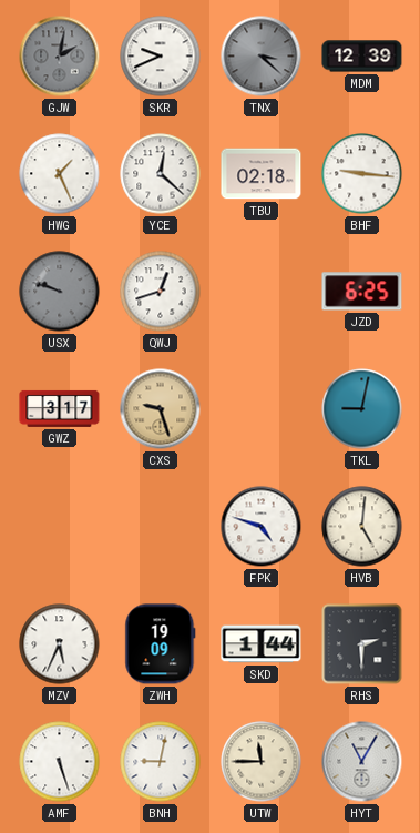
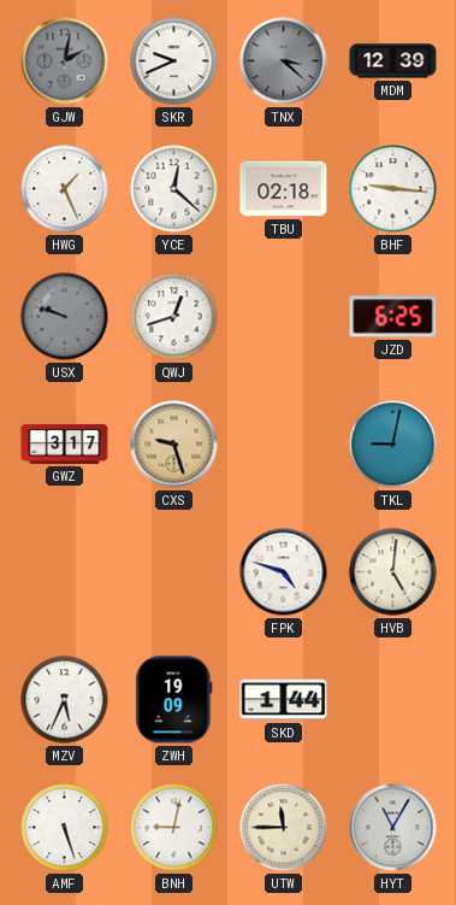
RHS: 2:30 -> none
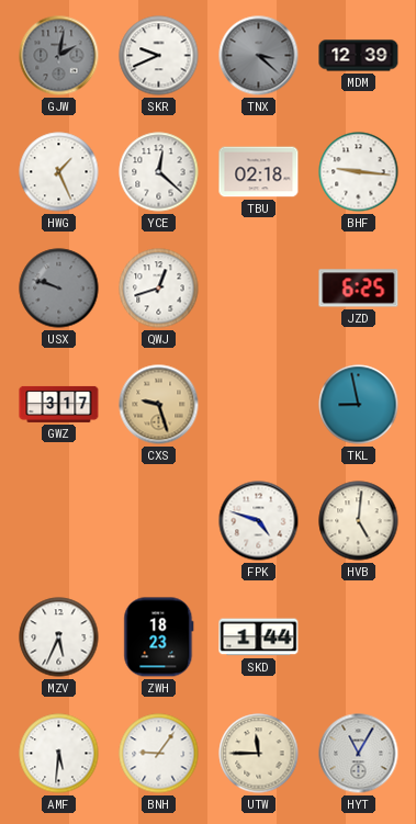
TKL: 9:02 -> 8:58
ZWH: 19:09 -> 18:23
AMF: 5:27 -> 5:31
BNH: 9:02 -> 9:06
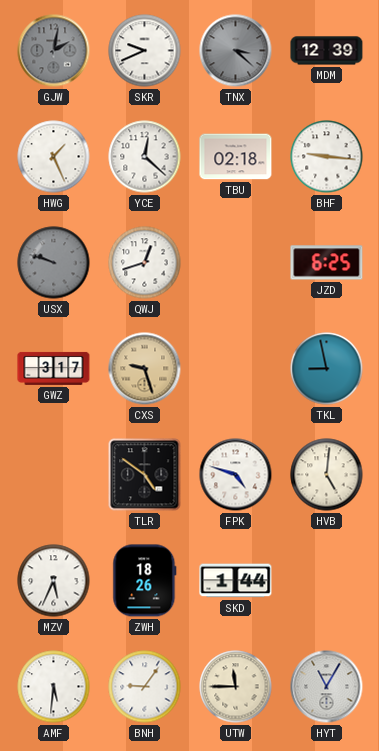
TLR: none -> 4:51
ZWH: 18:23 -> 18:26
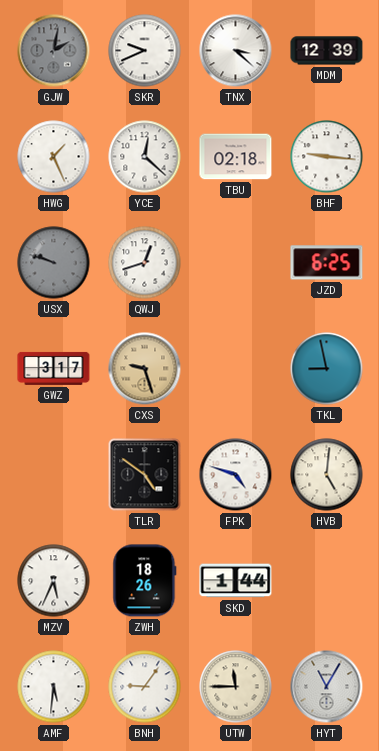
TNX dial: grey -> white
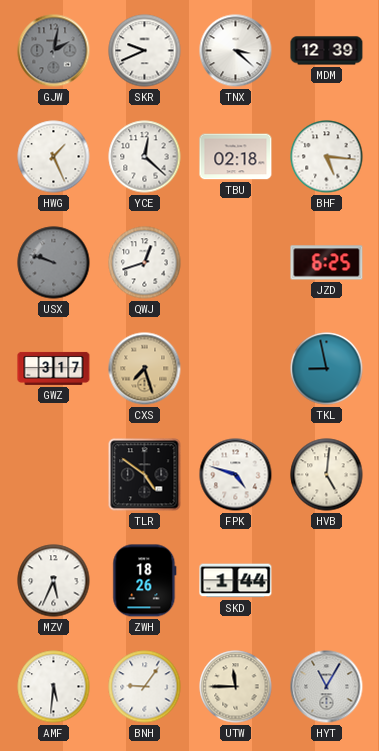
BHF: 9:16 -> 5:16
CXS: 9:27 -> 7:27
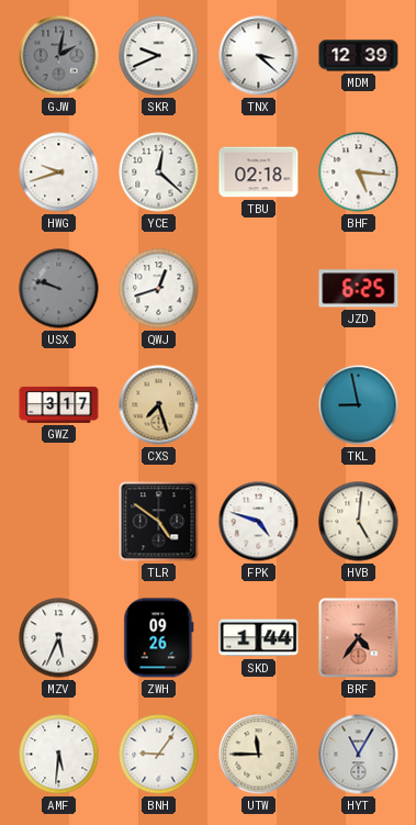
HWG: 1:26 -> 9:42
ZWH: 18:26 -> 09:26
BRF: none -> 4:36
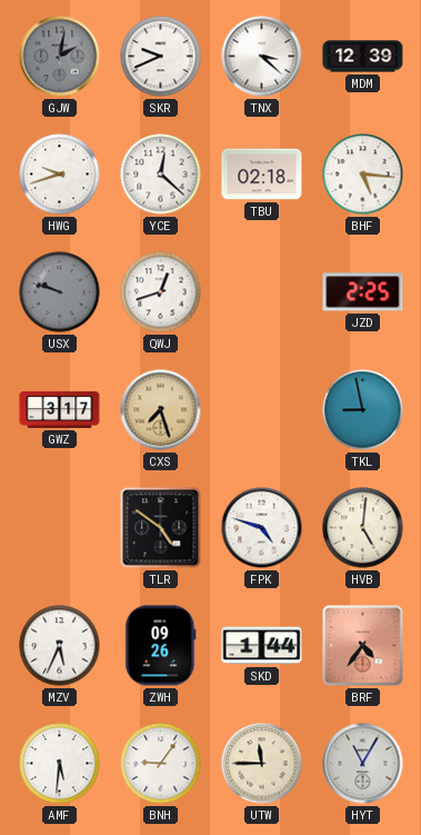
JZD: 6:25 -> 2:25
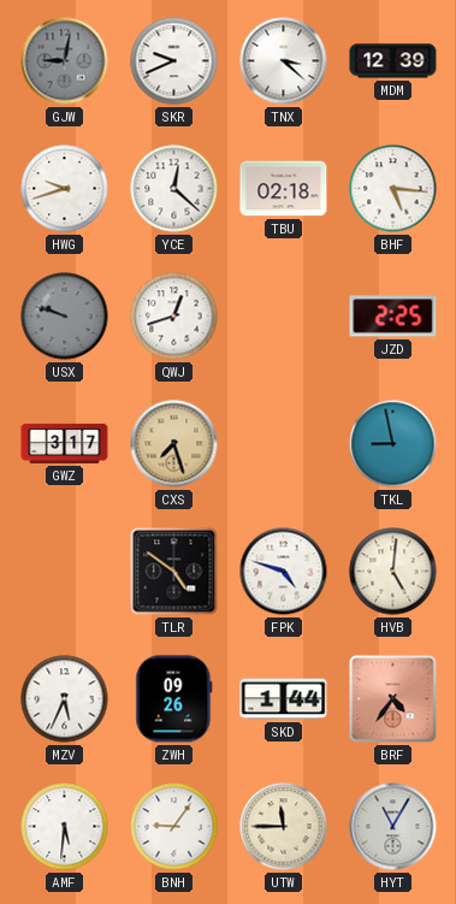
GJW: 2:02 -> 9:02
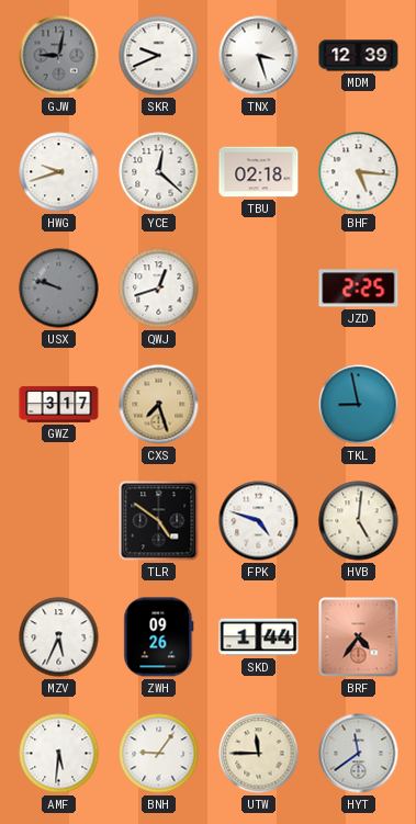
TNX: 3:22 -> 3:27
HYT: 11:05 -> 11:39
